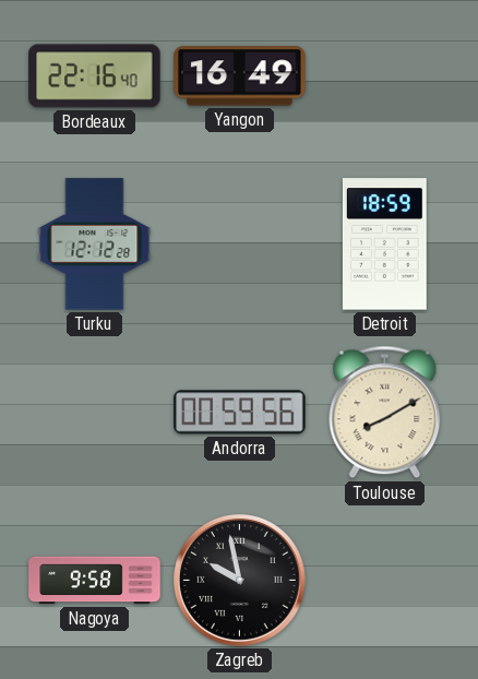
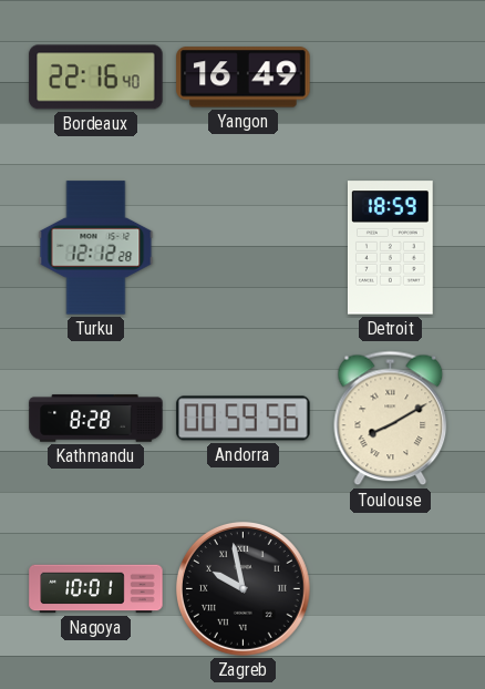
Kathmandu: none -> 8:28
Nagoya: 9:58 -> 10:01
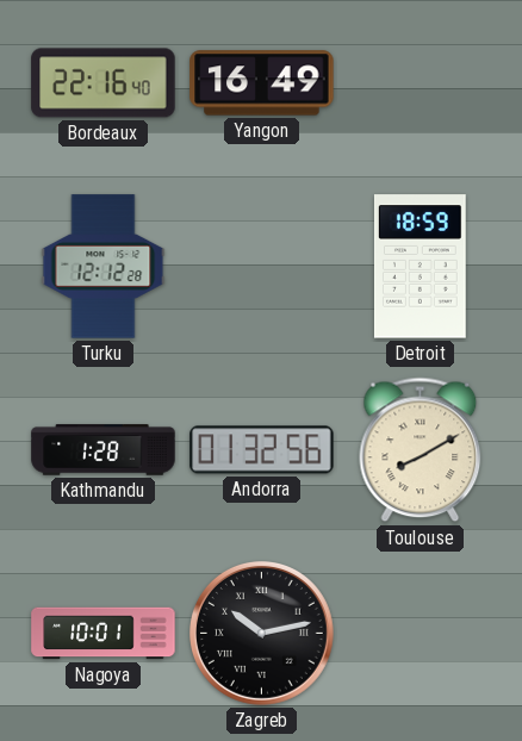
Kathmandu: 8:28 -> 1:28
Andorra: 00:59 -> 01:32
Zagreb: 9:58 -> 10:13
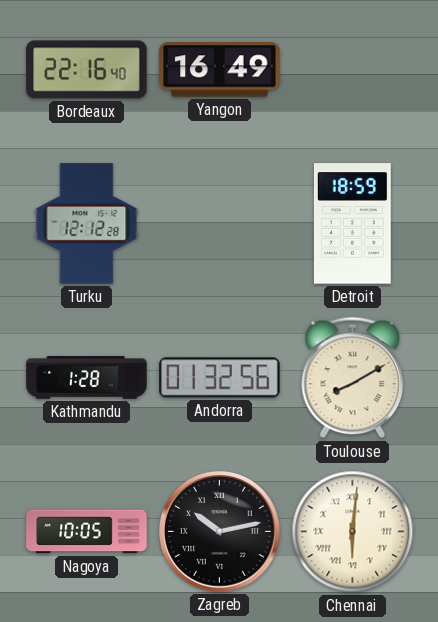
Nagoya: 10:01 -> 10:05
Chennai: none -> 6:01
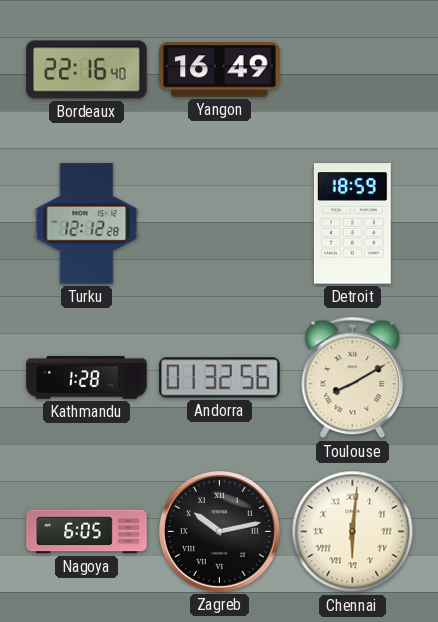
Nagoya: 10:05 -> 6:05
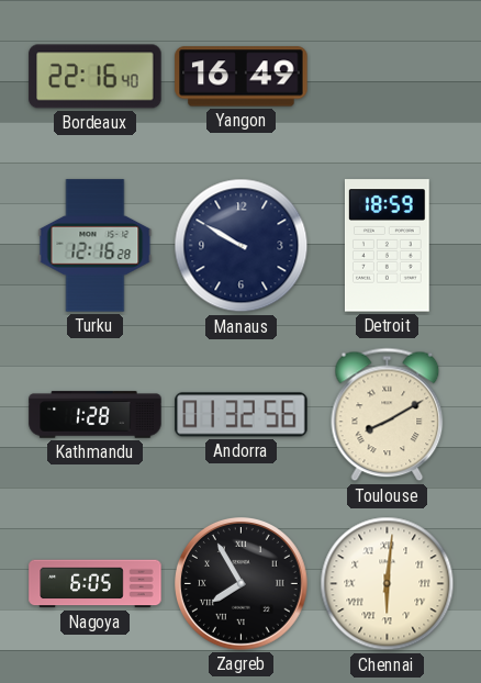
Turku: 12:12 -> 12:16
Manaus: none -> 9:50
Zagreb: 10:13 -> 7:55
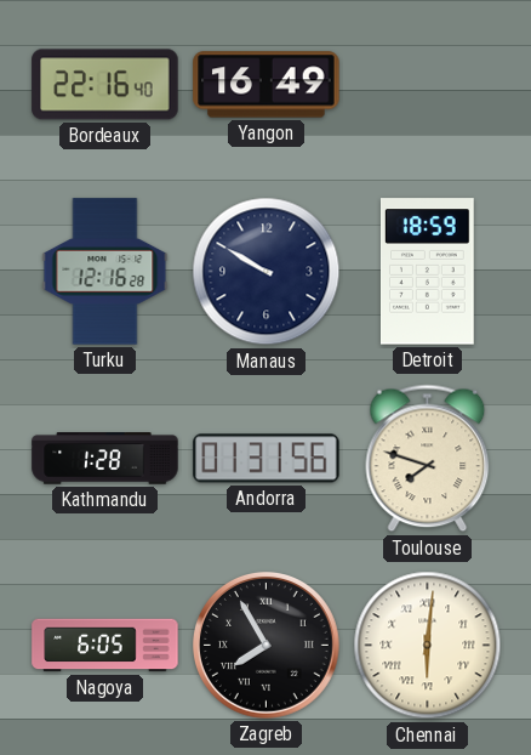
Andorra: 01:32 -> 01:31
Toulouse: 8:10 -> 7:48
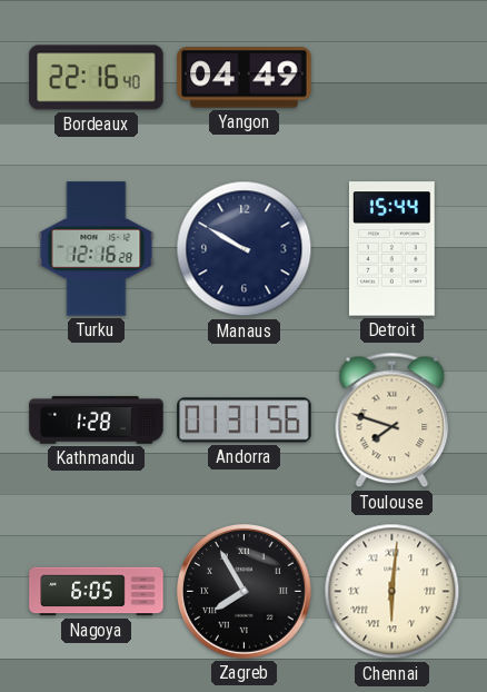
Yangon: 16:49 -> 04:49
Detroit: 18:59 -> 15:44
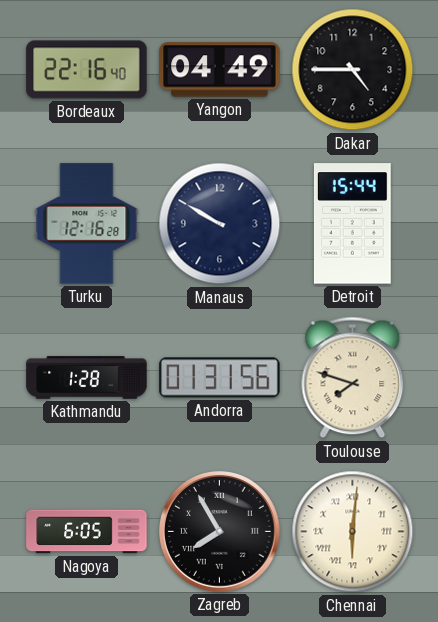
Dakar: none -> 4:45
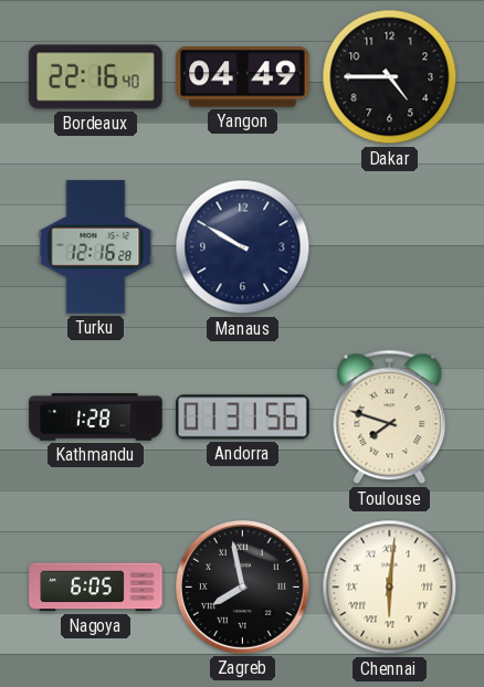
Detroit: 15:44 -> none
Zagreb: 7:55 -> 7:58
